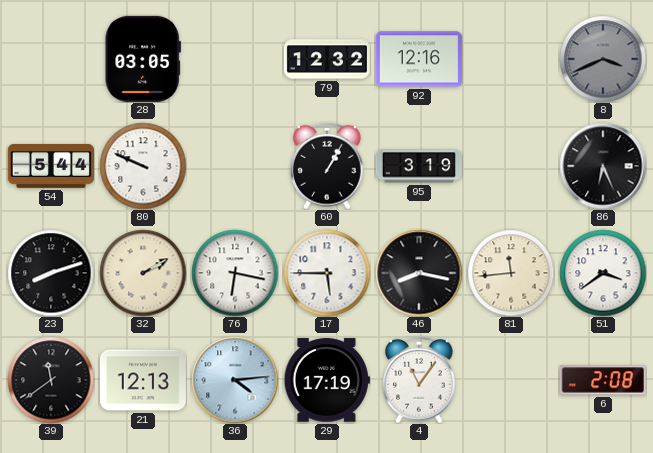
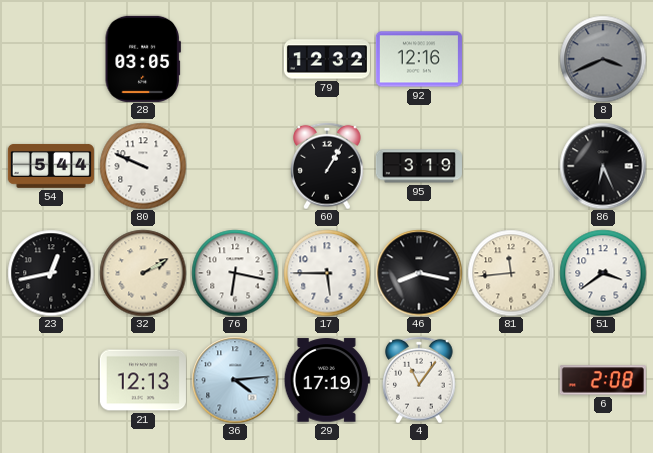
23: 8:12 -> 12:43
39: 11:39 -> none
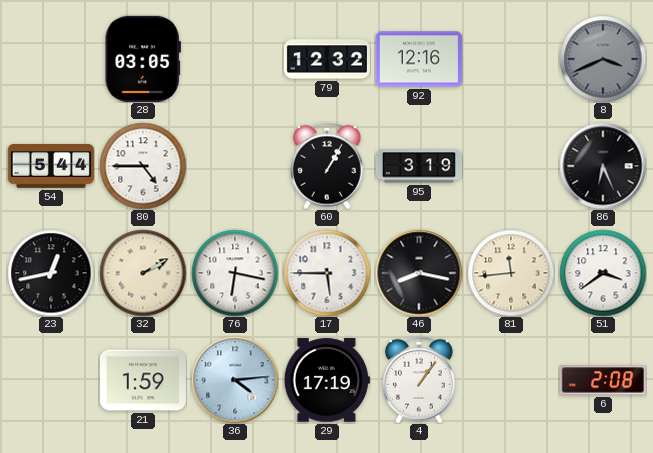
80: 9:49 -> 4:45
21: 12:13 -> 1:59
4: 11:06 -> 1:06
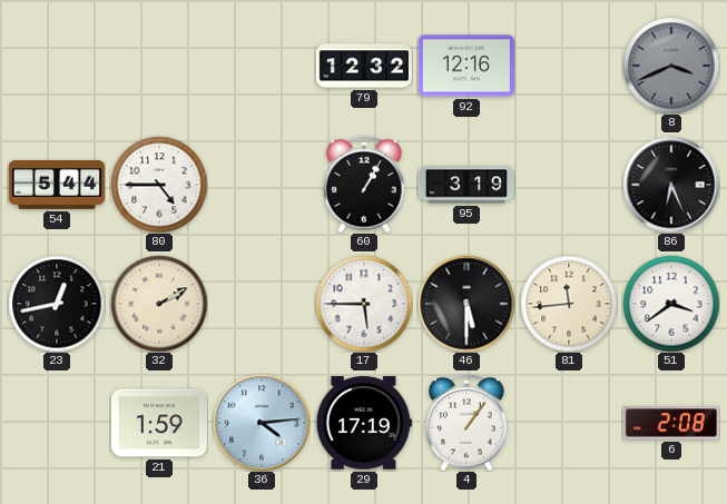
28: 03:05 -> none
76: 6:17 -> none
46: 8:17 -> 5:30
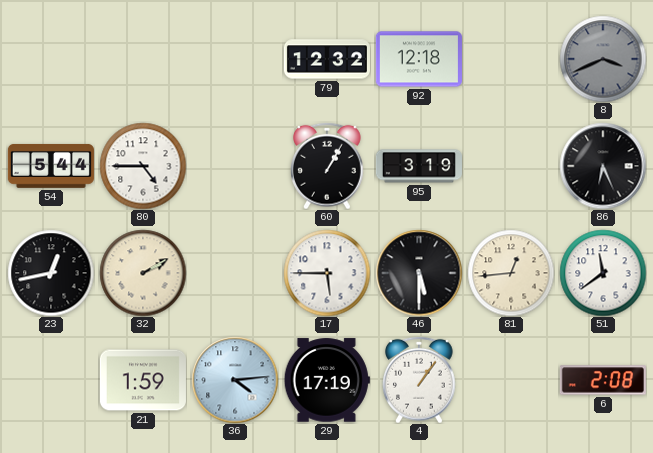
92: 12:16 -> 12:18
81: 11:44 -> 12:44
51: 3:39 -> 11:39
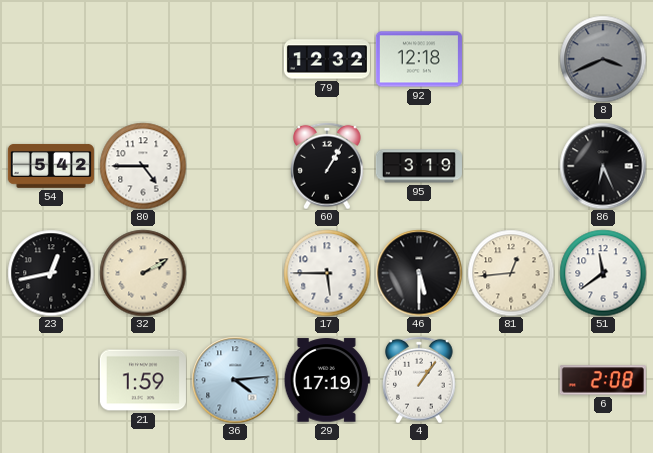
54: 5:44 -> 5:42
